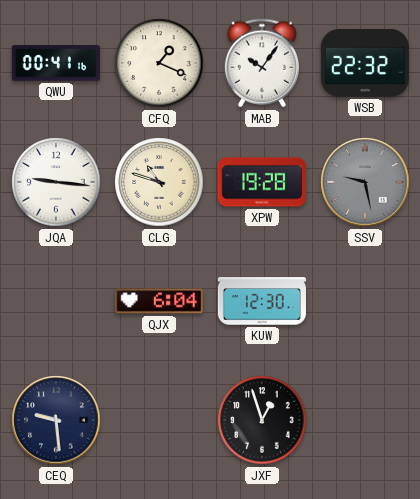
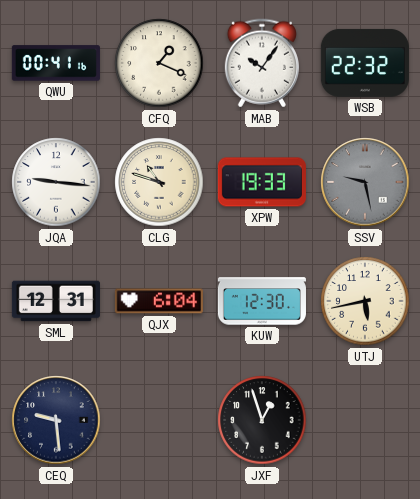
XPW: 19:28 -> 19:33
SML: none -> 12:31
UTJ: none -> 5:43
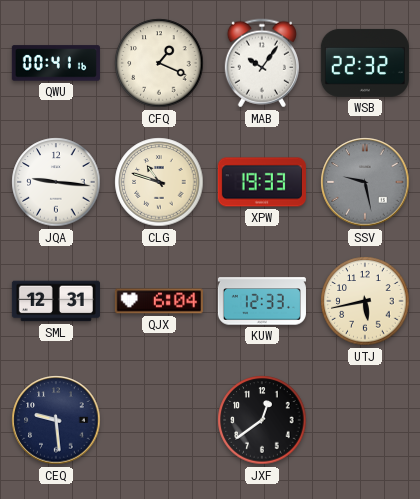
KUW: 12:30 -> 12:33
JXF: 12:57 -> 12:39
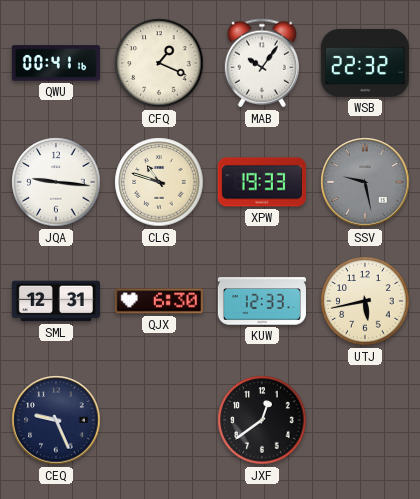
QJX: 6:04 -> 6:30
CEQ: 9:29 -> 9:26
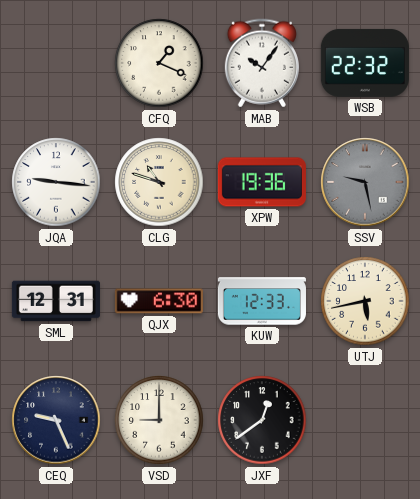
QWU: 00:41 -> none
XPW: 19:33 -> 19:36
VSD: none -> 9:00
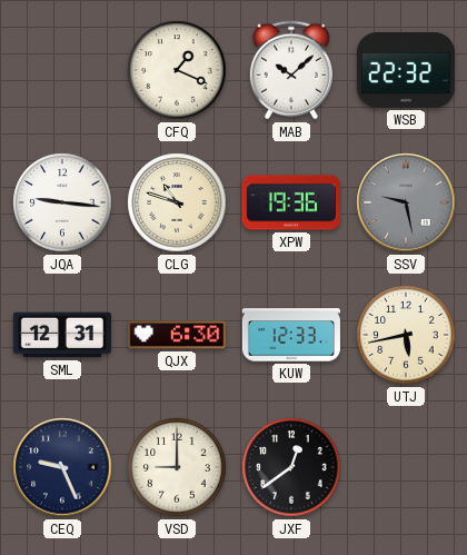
MAB: 10:06 -> 10:08
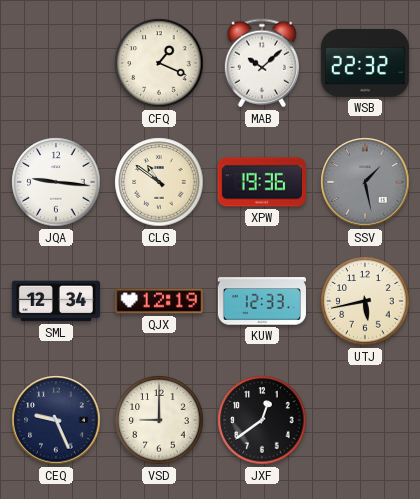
CLG: 10:48 -> 10:51
SSV: 9:28 -> 1:28
SML: 12:31 -> 12:34
QJX: 6:30 -> 12:19
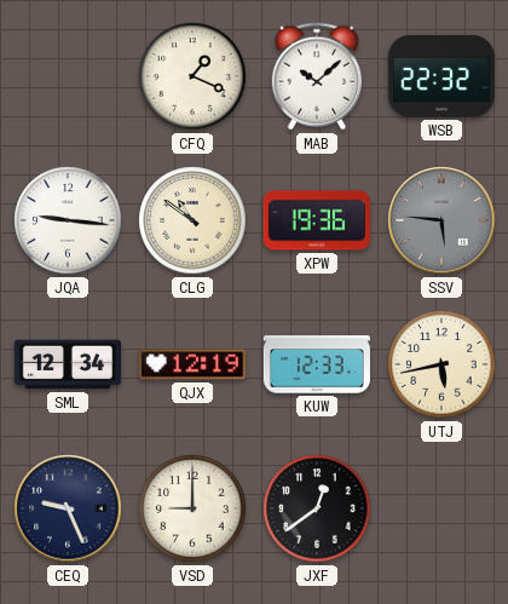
SSV: 1:28 -> 5:46
